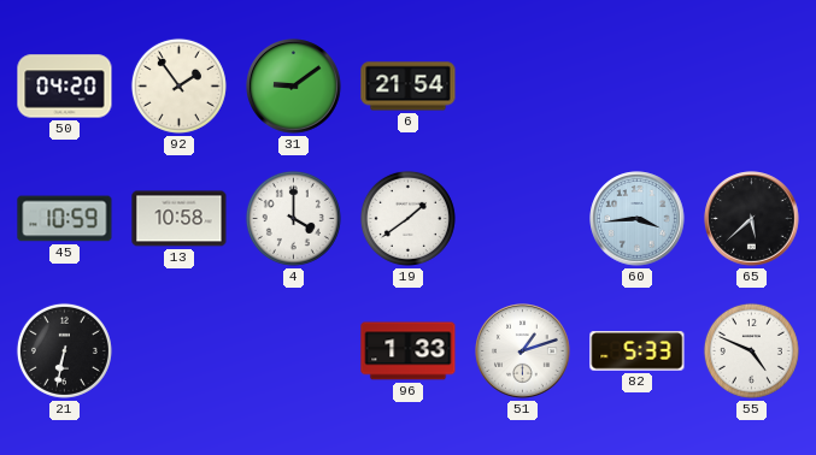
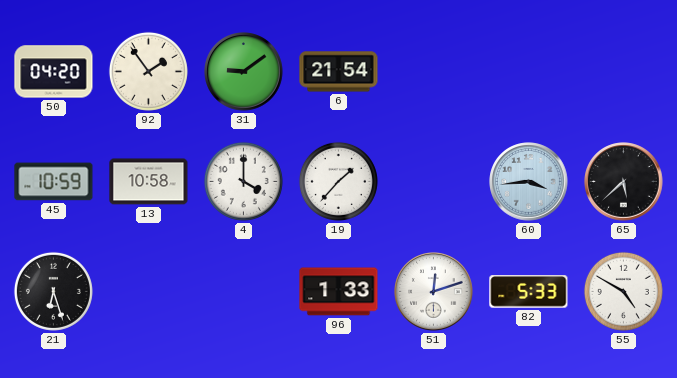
19: 1:39 -> 1:37
21: 6:32 -> 6:27
51: 1:12 -> 12:12
55: 4:49 -> 4:50
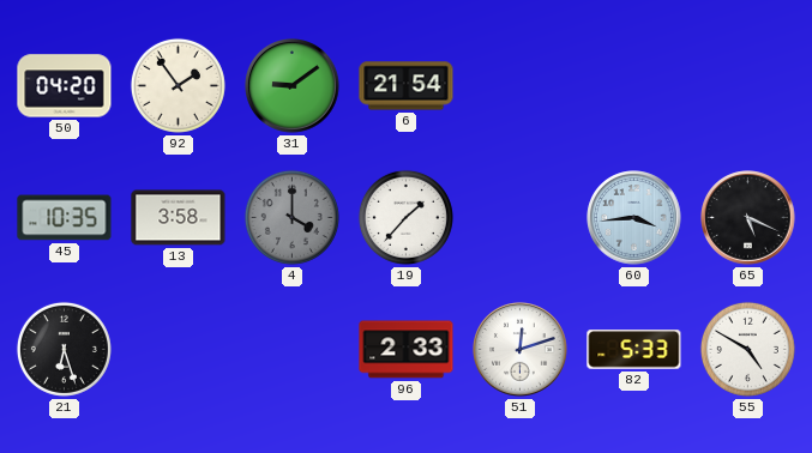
45: 10:59 -> 10:35
13: 10:58 -> 3:58
4 dial: white -> grey
65: 5:38 -> 5:19
96: 1:33 -> 2:33
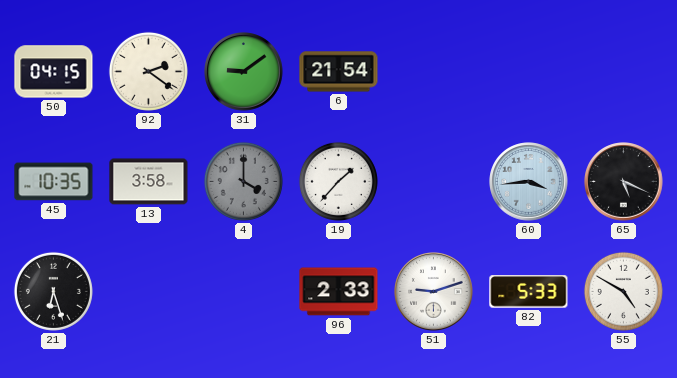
50: 04:20 -> 04:15
92: 1:54 -> 2:21
51: 12:12 -> 9:12
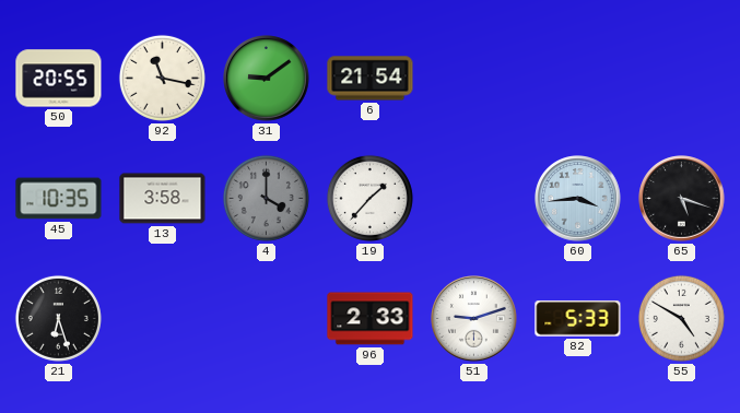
50: 04:15 -> 20:55
92: 2:21 -> 11:17
65: 5:19 -> 5:18
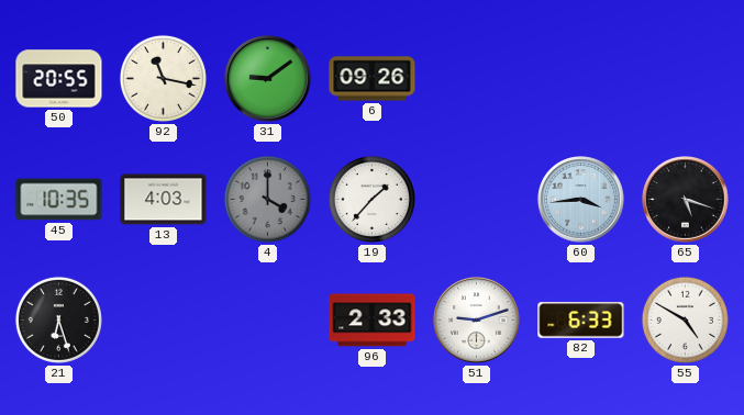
6: 21:54 -> 09:26
13: 3:58 -> 4:03
82: 5:33 -> 6:33
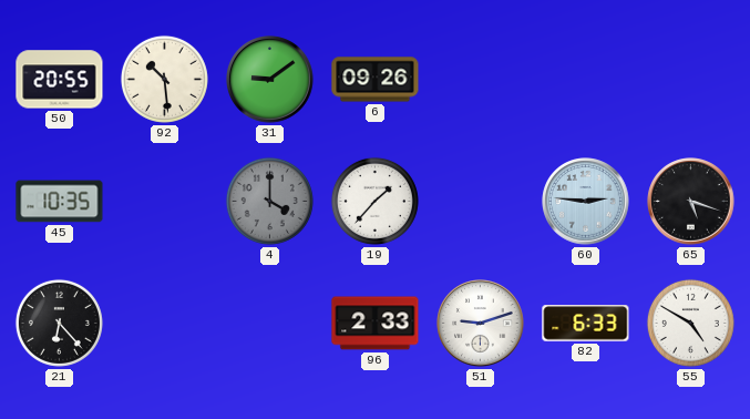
92: 11:17 -> 10:29
13: 4:03 -> none
60: 3:44 -> 2:46
21: 6:27 -> 6:23
